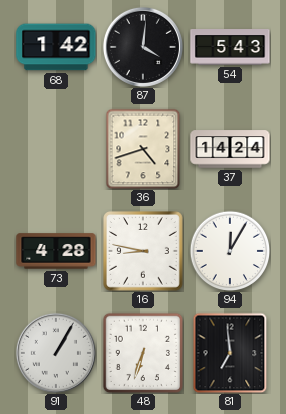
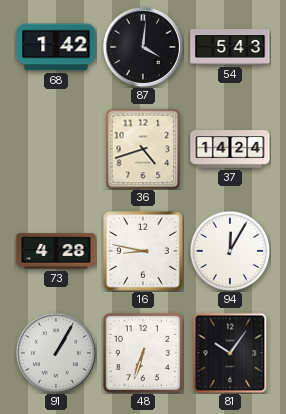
81: 6:59 -> 10:06
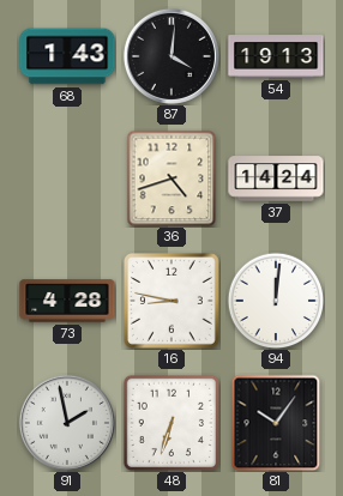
68: 1:42 -> 1:43
54: 5:43 -> 19:13
94: 12:05 -> 12:01
91: 1:05 -> 1:58
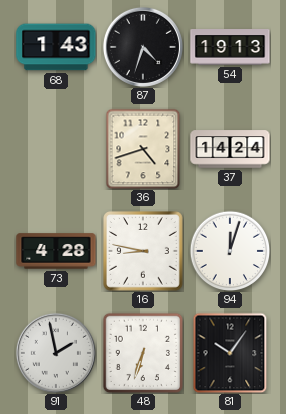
87: 4:01 -> 4:33
94: 12:01 -> 12:03
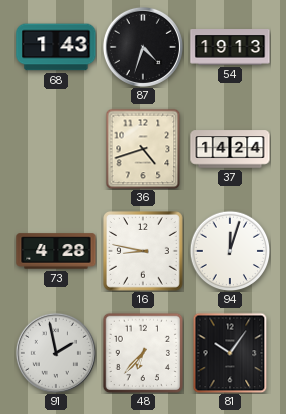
48: 6:33 -> 6:37
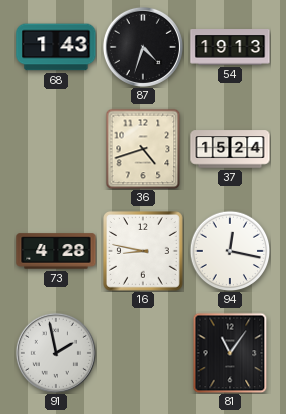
37: 14:24 -> 15:24
94: 12:03 -> 12:17
48: 6:37 -> none
81: 10:06 -> 11:06
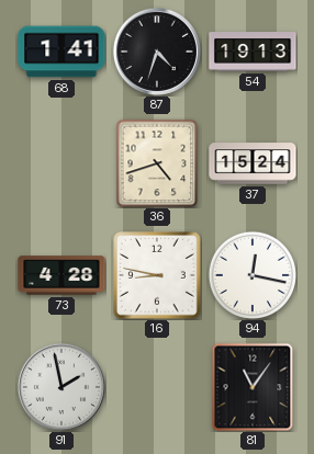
68: 1:43 -> 1:41
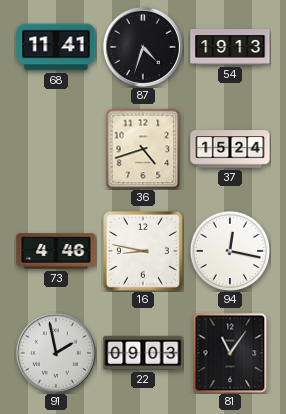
68: 1:41 -> 11:41
73: 4:28 -> 4:46
22: none -> 09:03
